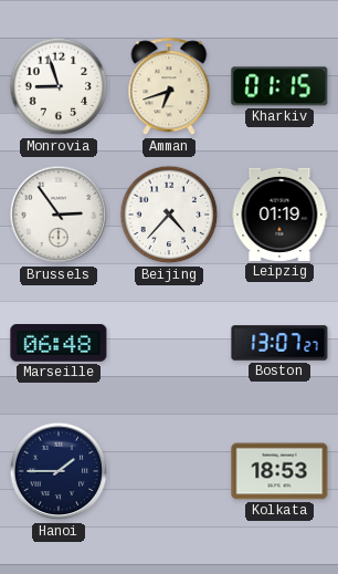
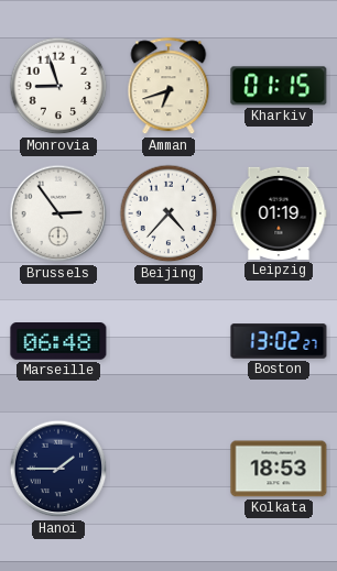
Boston: 13:07 -> 13:02
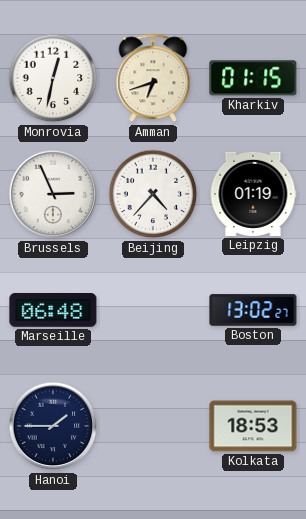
Monrovia: 8:57 -> 12:32
Brussels: 2:54 -> 2:56
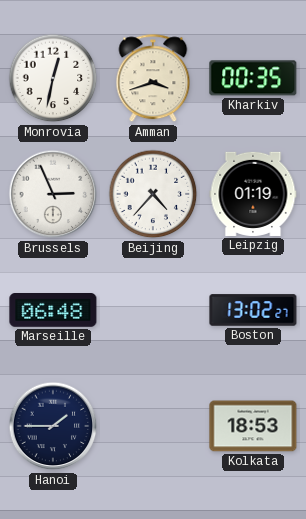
Amman: 6:42 -> 3:42
Kharkiv: 01:15 -> 00:35
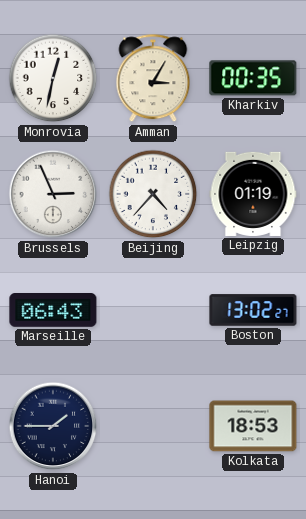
Amman: 3:42 -> 3:05
Marseille: 06:48 -> 06:43
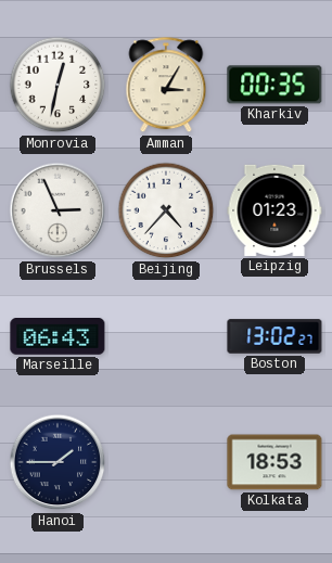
Leipzig: 01:19 -> 01:23
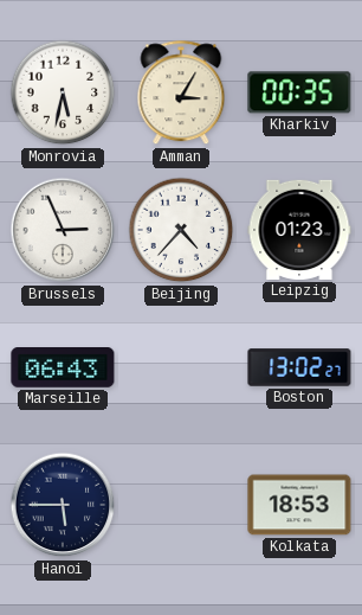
Monrovia: 12:32 -> 5:32
Hanoi: 1:45 -> 5:45
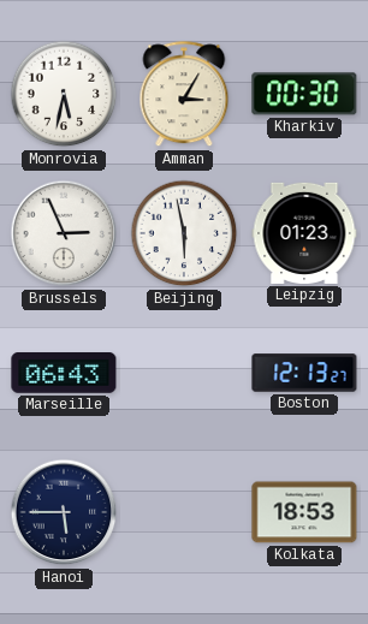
Kharkiv: 00:35 -> 00:30
Beijing: 4:37 -> 5:58
Boston: 13:02 -> 12:13
